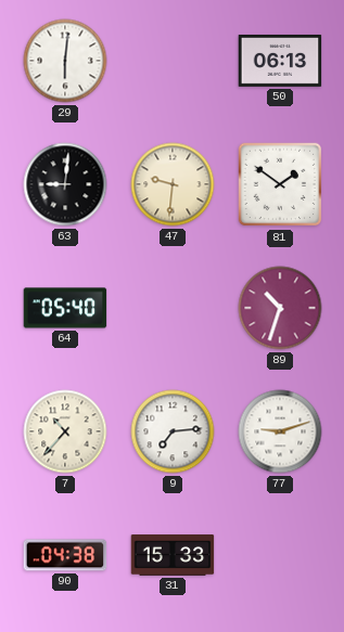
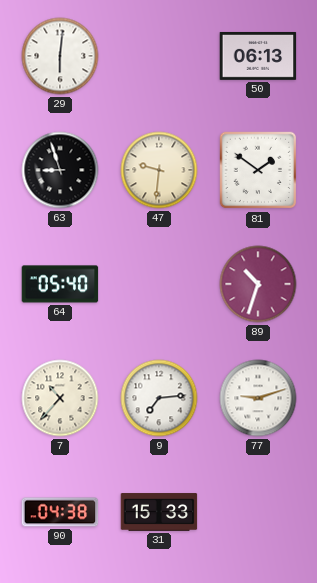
63: 9:01 -> 8:57
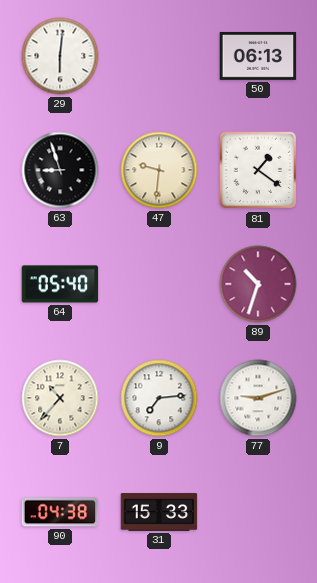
81: 1:51 -> 1:21
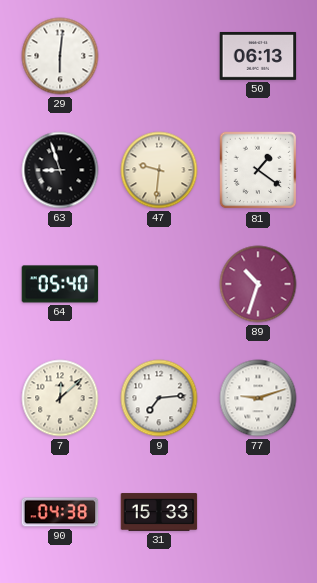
7: 10:37 -> 12:08
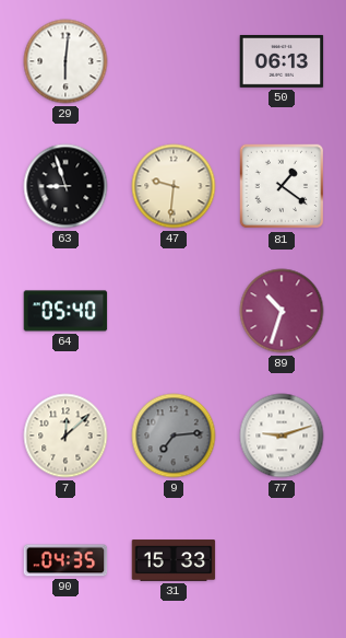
9 dial: white -> grey
90: 04:38 -> 04:35
